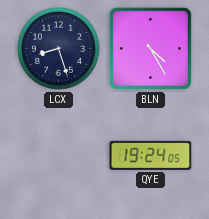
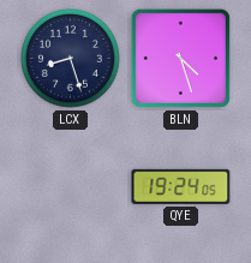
BLN: 4:25 -> 4:27
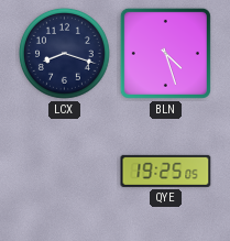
LCX: 8:27 -> 8:18
QYE: 19:24 -> 19:25
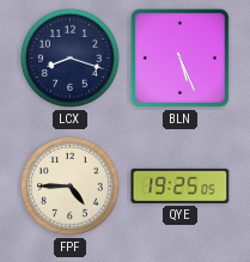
BLN: 4:27 -> 5:26
FPF: none -> 4:45
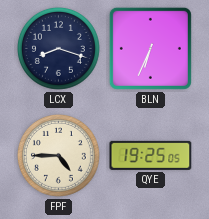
BLN: 5:26 -> 6:34
